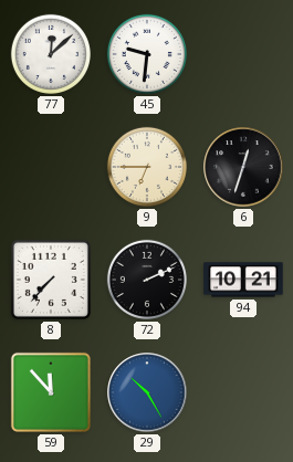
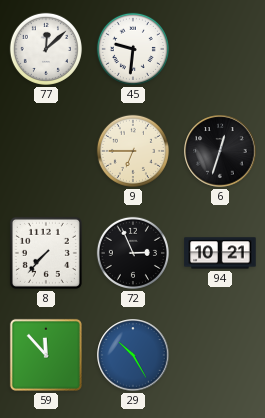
72: 2:11 -> 2:56
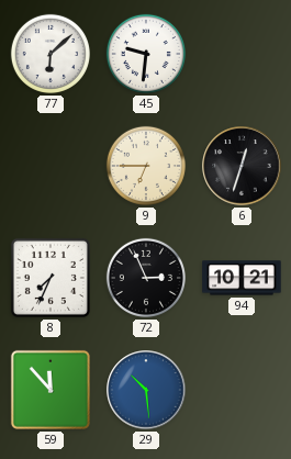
77: 12:08 -> 6:08
8: 7:37 -> 7:34
29: 10:25 -> 10:29
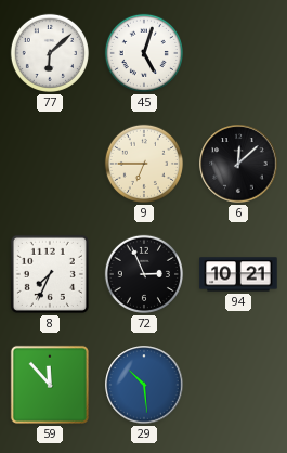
45: 9:31 -> 5:03
6: 12:33 -> 12:08
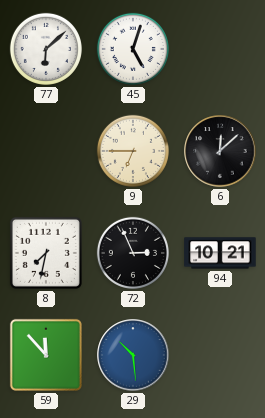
8: 7:34 -> 7:32
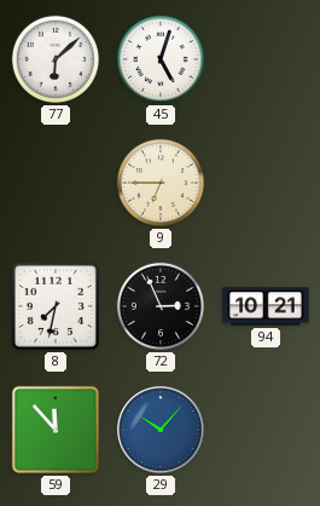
6: 12:08 -> none
29: 10:29 -> 10:07
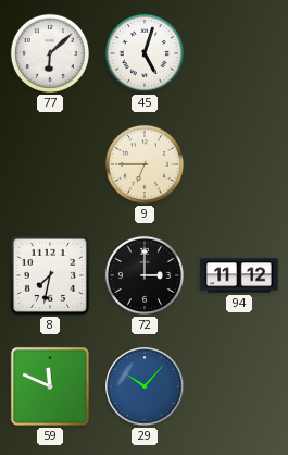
72: 2:56 -> 3:00
94: 10:21 -> 11:12
59: 11:53 -> 11:49
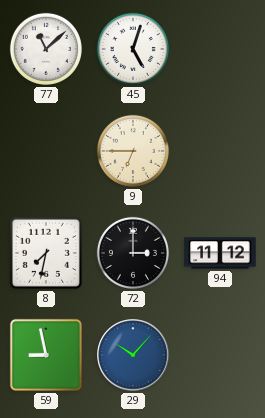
77: 6:08 -> 11:08
59: 11:49 -> 8:58
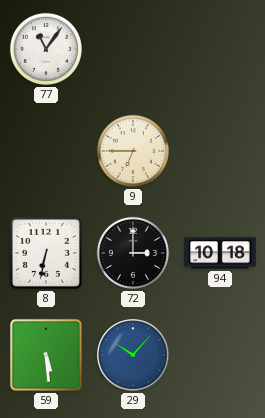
77: 11:08 -> 11:06
45: 5:03 -> none
8: 7:32 -> 6:32
94: 11:12 -> 10:18
59: 8:58 -> 5:29
